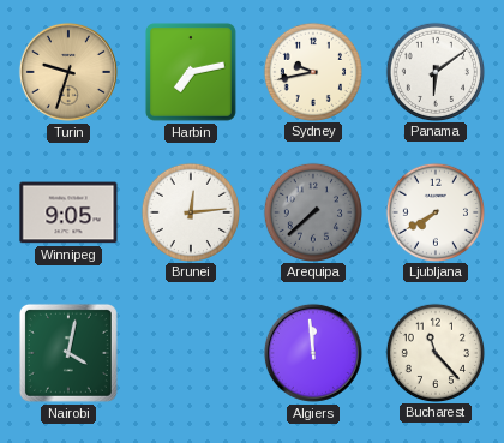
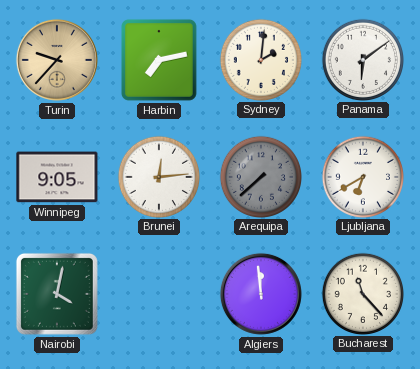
Turin: 9:33 -> 9:37
Sydney: 9:43 -> 2:01
Ljubljana: 7:40 -> 6:40
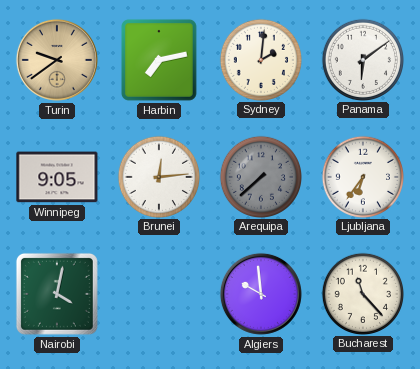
Turin: 9:37 -> 9:39
Ljubljana: 6:40 -> 6:36
Algiers: 11:59 -> 9:59
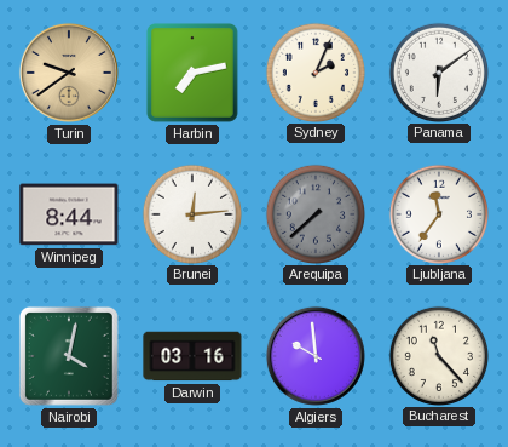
Sydney: 2:01 -> 2:04
Winnipeg: 9:05 -> 8:44
Ljubljana: 6:36 -> 11:36
Darwin: none -> 03:16
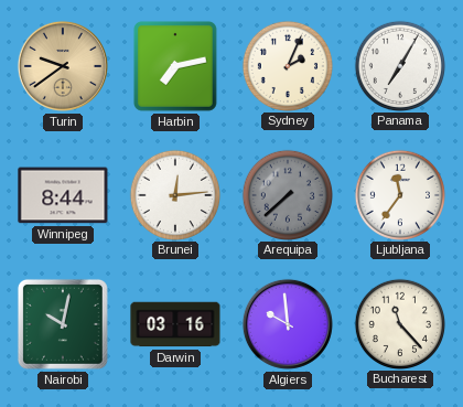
Panama: 6:09 -> 7:05
Nairobi: 4:02 -> 10:02
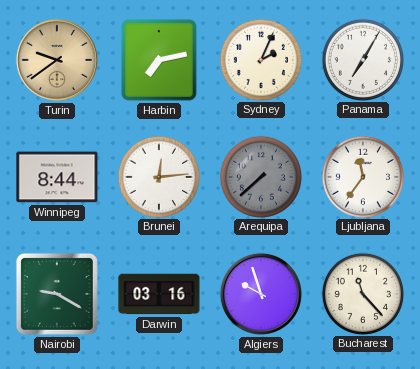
Nairobi: 10:02 -> 9:20
Algiers: 9:59 -> 9:57
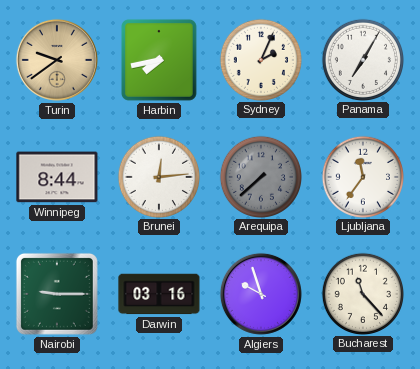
Harbin: 7:13 -> 7:43
Nairobi: 9:20 -> 9:15
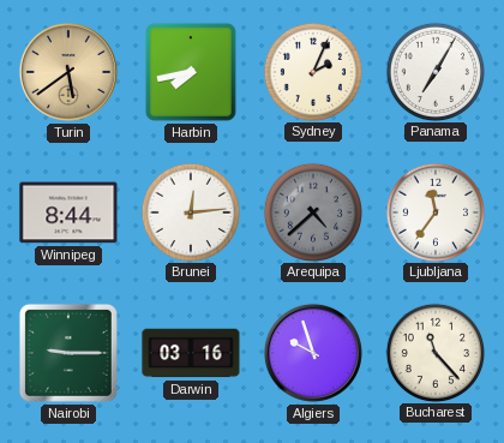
Turin: 9:39 -> 5:39
Arequipa: 7:38 -> 4:38
